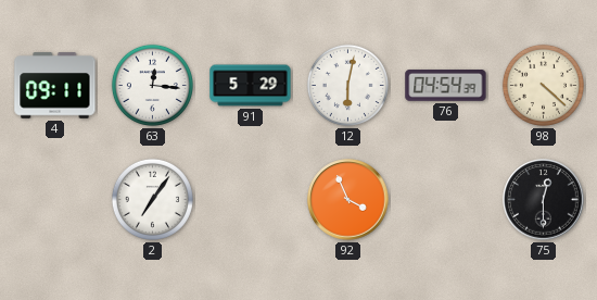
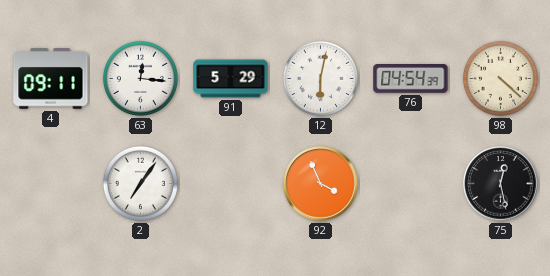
75: 12:30 -> 12:28
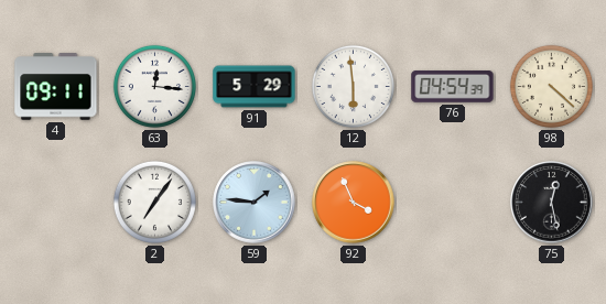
12: 6:02 -> 5:59
59: none -> 1:46
